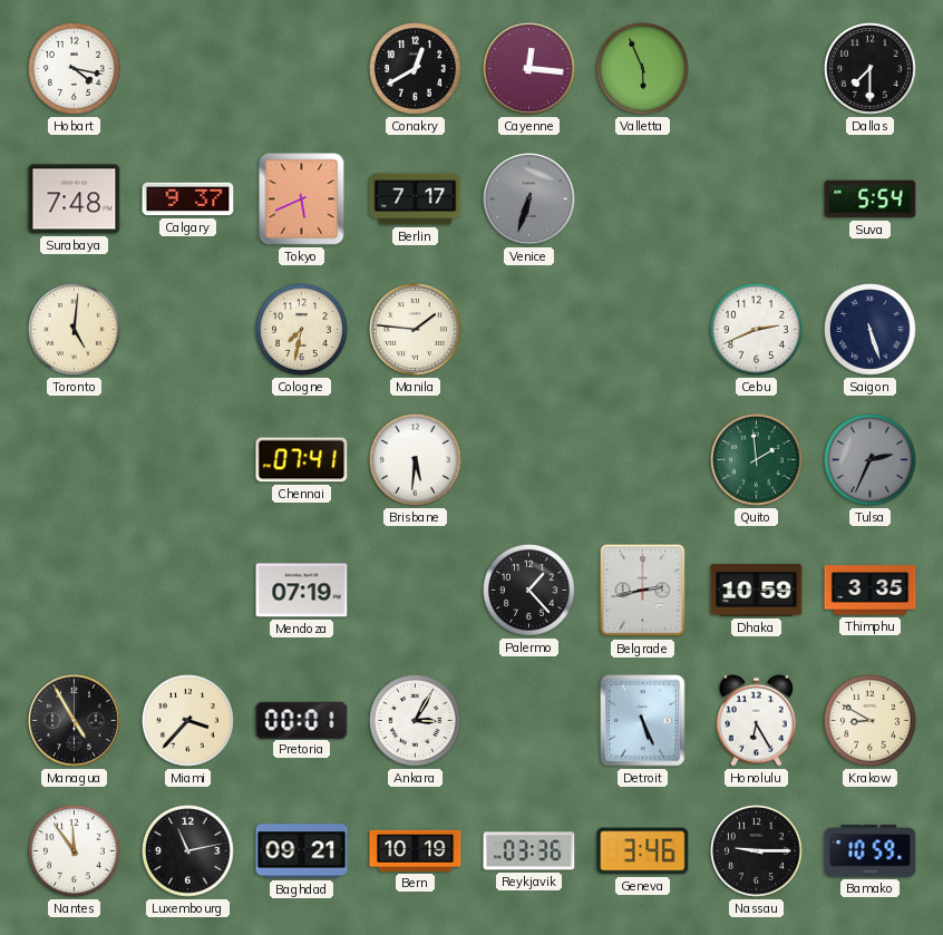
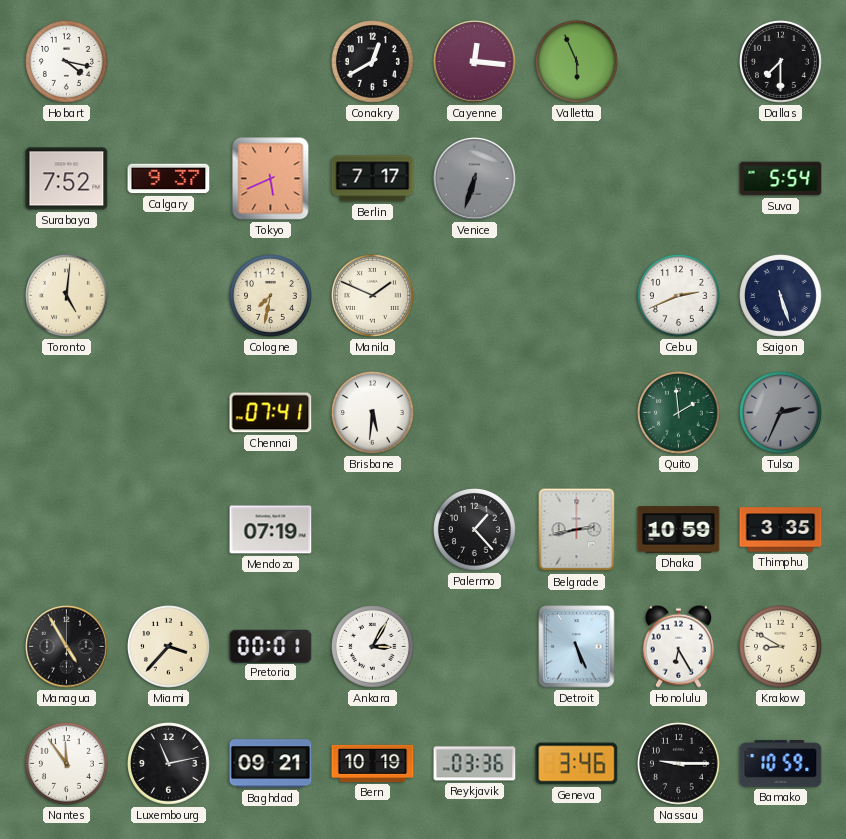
Surabaya: 7:48 -> 7:52
Manila: 1:46 -> 1:49
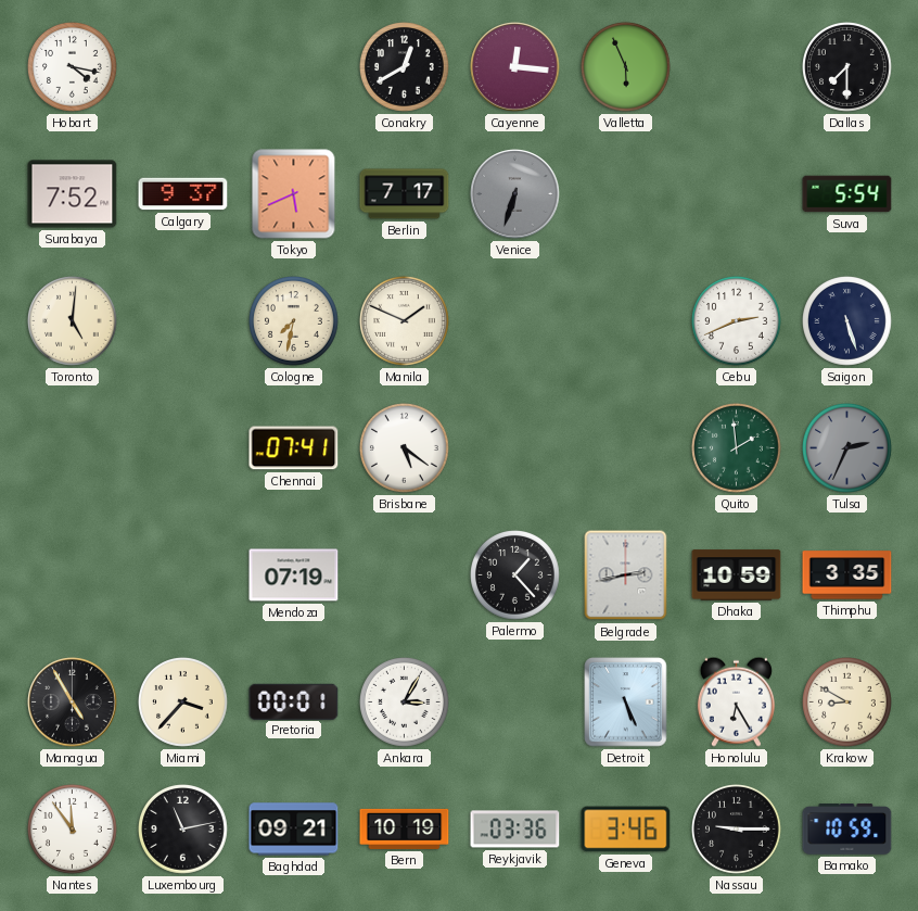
Brisbane: 5:31 -> 5:21
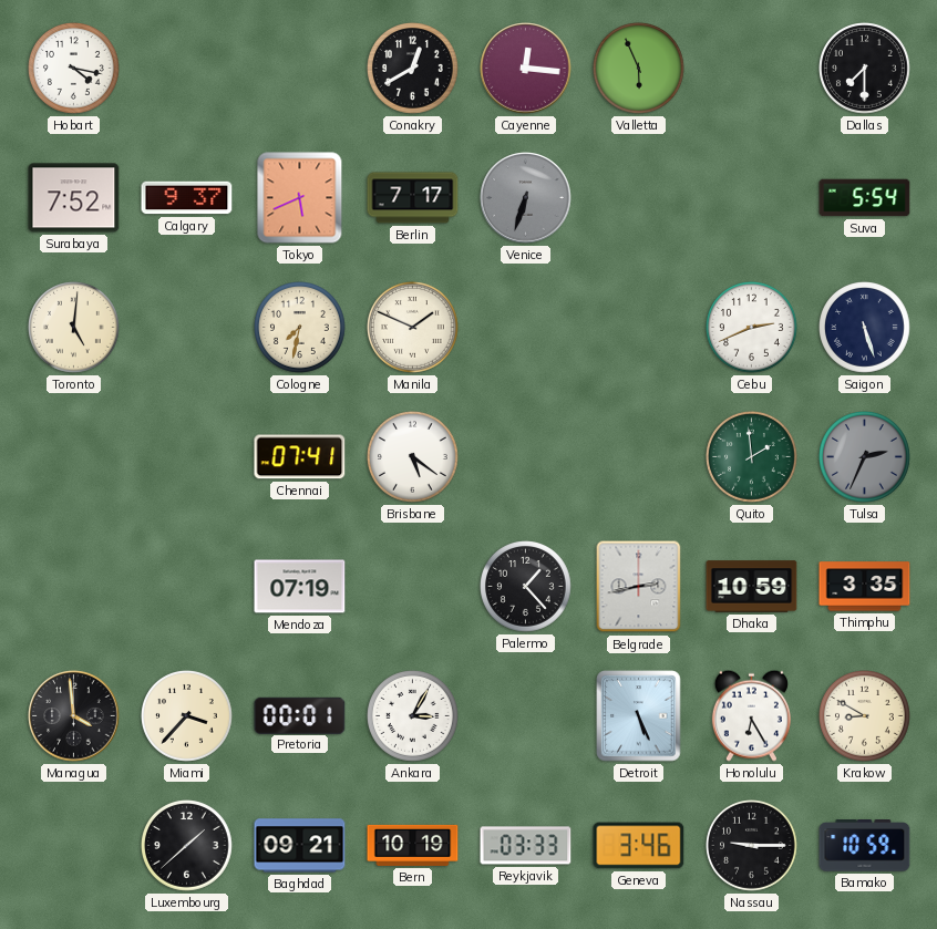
Managua: 4:55 -> 3:59
Nantes: 11:54 -> none
Luxembourg: 11:13 -> 1:38
Reykjavik: 03:36 -> 03:33
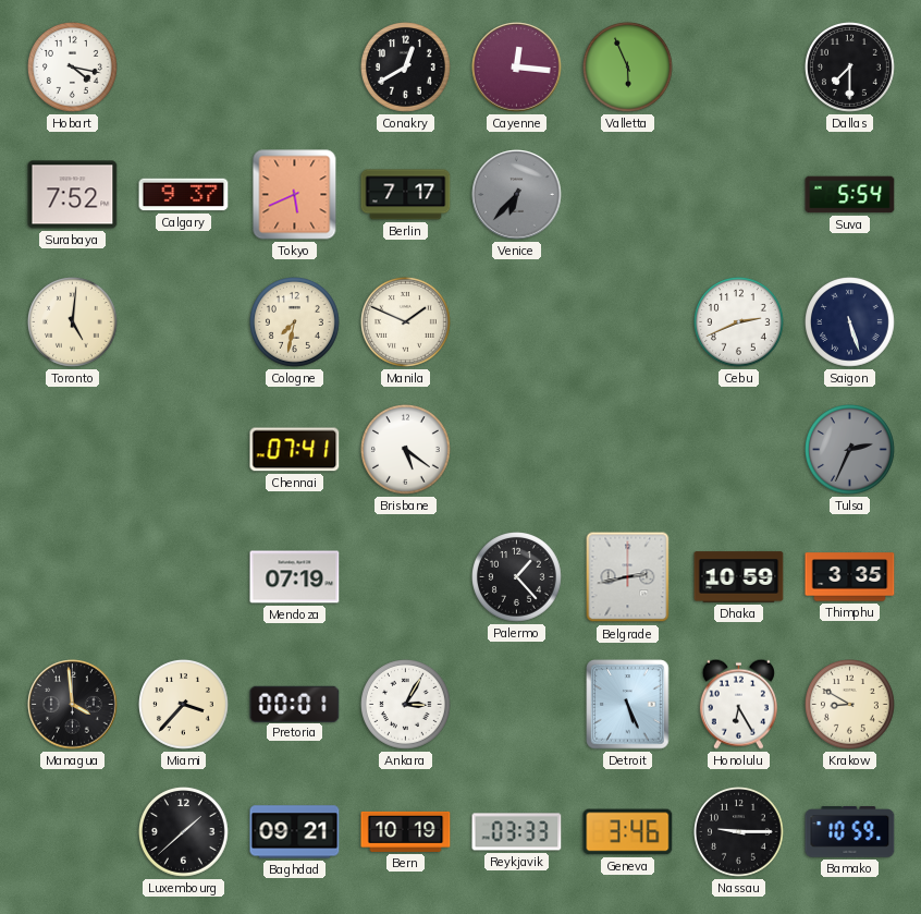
Venice: 6:33 -> 6:37
Quito: 1:59 -> none
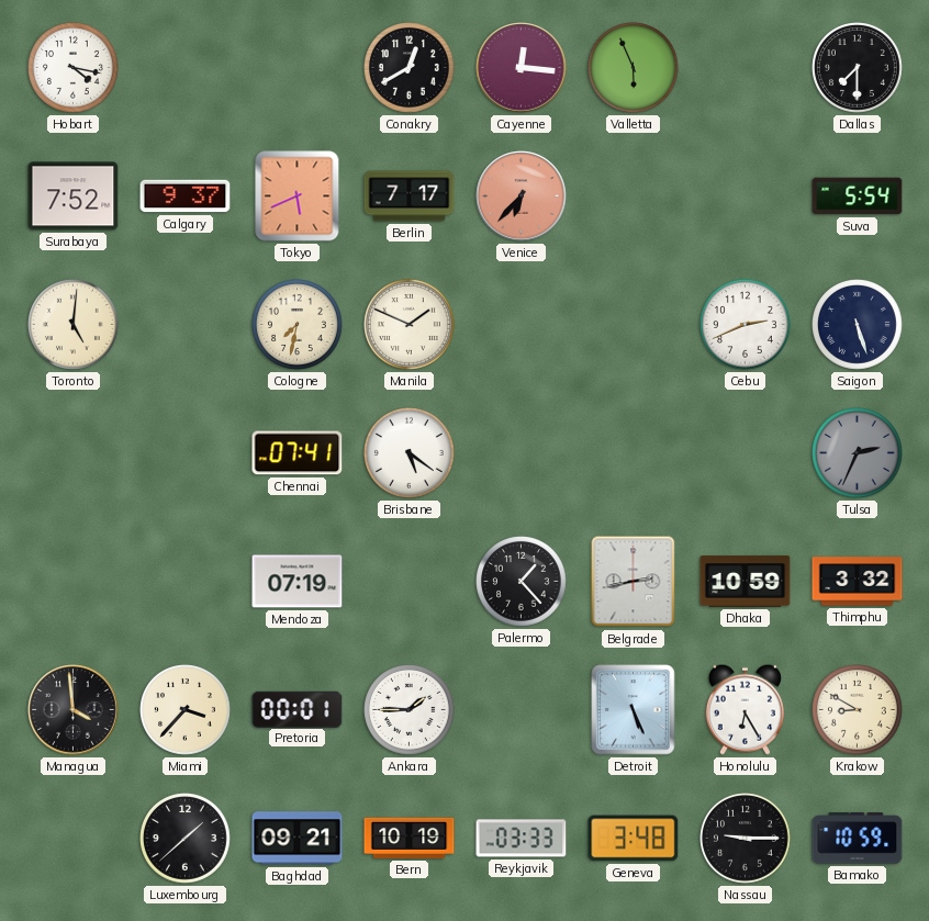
Venice dial: grey -> salmon
Thimphu: 3:35 -> 3:32
Ankara: 3:05 -> 1:45
Geneva: 3:46 -> 3:48
